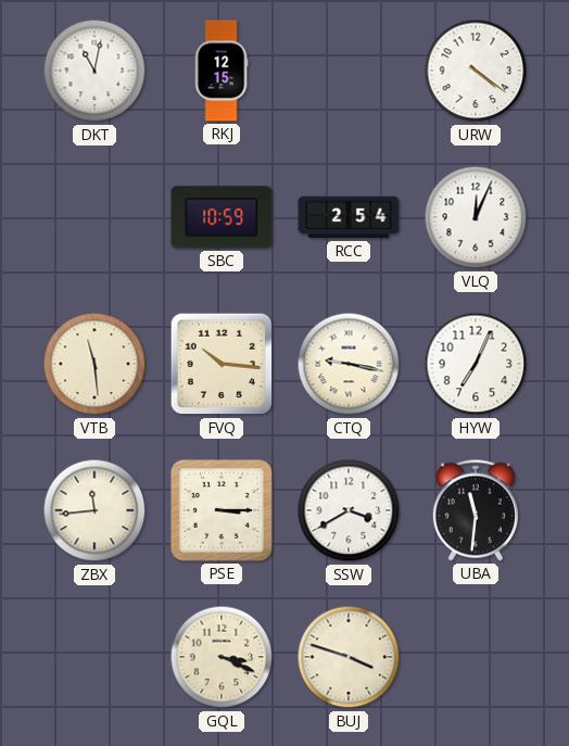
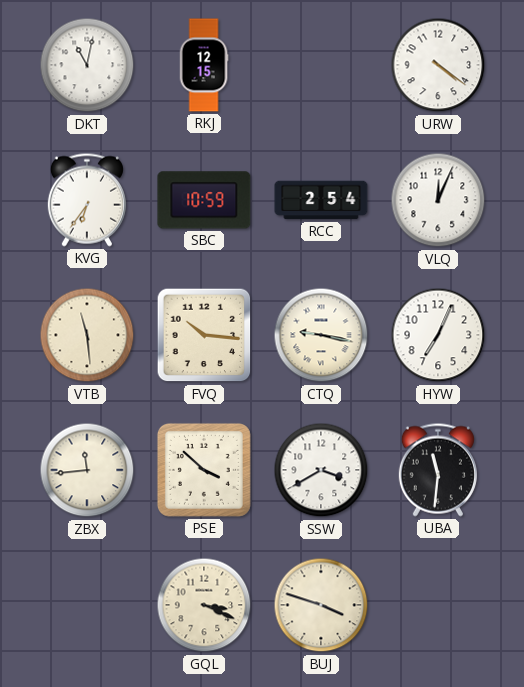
KVG: none -> 6:36
PSE: 3:15 -> 3:52
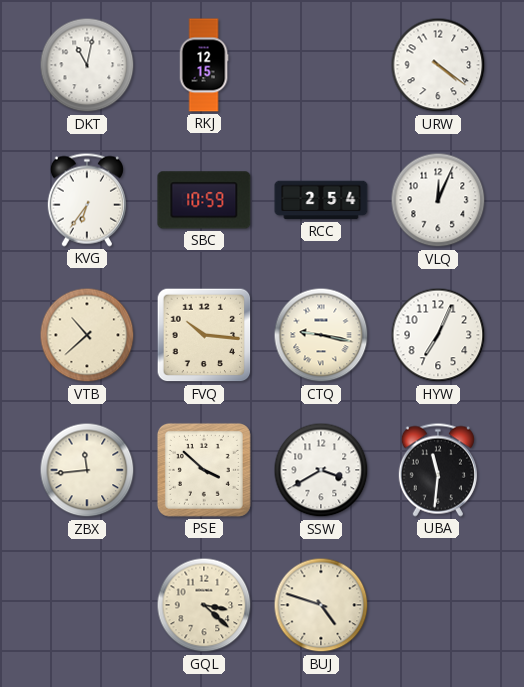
VTB: 11:29 -> 10:38
GQL: 3:19 -> 3:22
BUJ: 3:48 -> 4:48
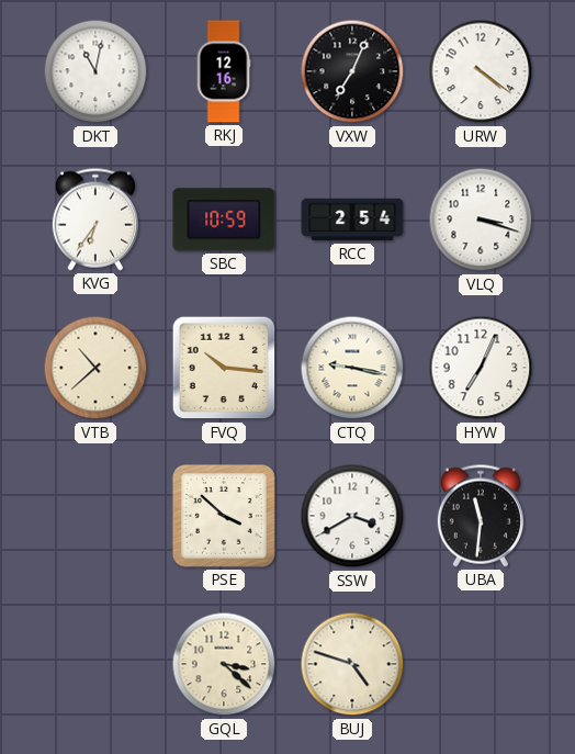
RKJ: 12:15 -> 12:16
VXW: none -> 7:04
VLQ: 12:04 -> 3:18
ZBX: 11:44 -> none
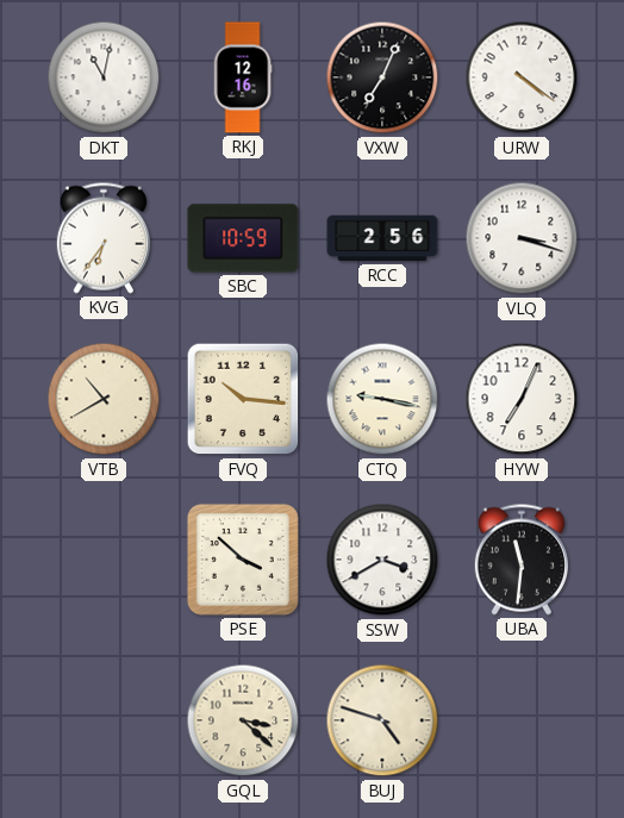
RCC: 2:54 -> 2:56
VTB: 10:38 -> 10:40
